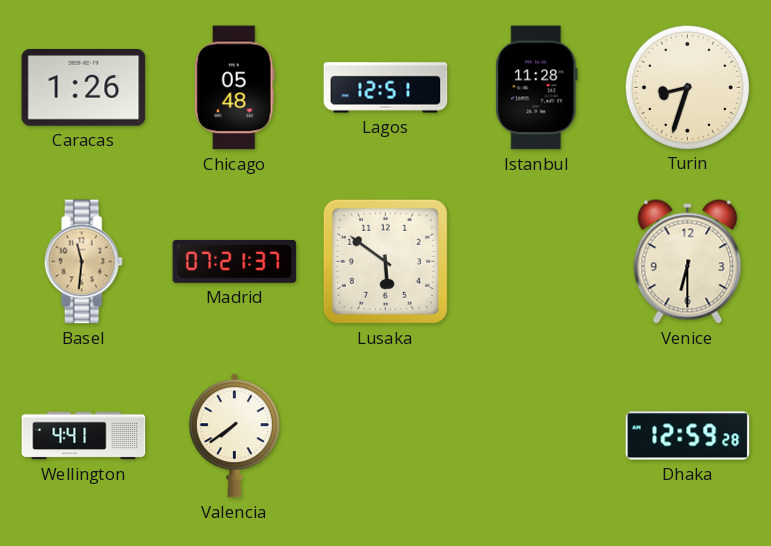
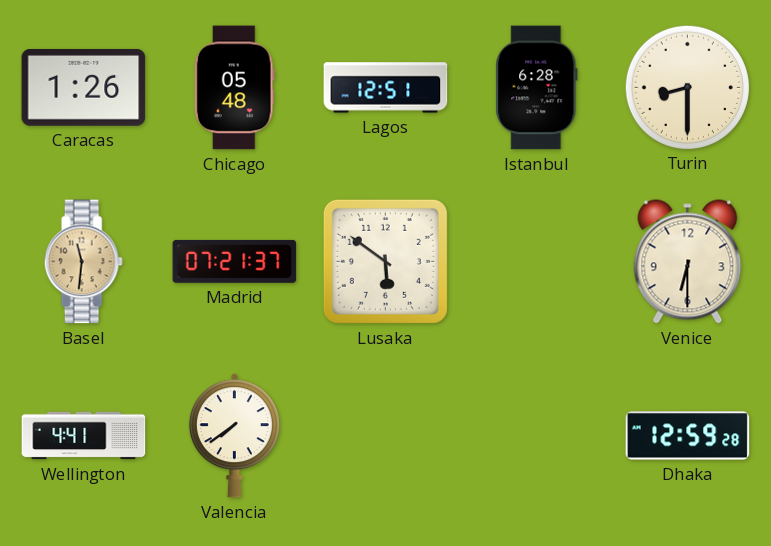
Istanbul: 11:28 -> 6:28
Turin: 8:33 -> 8:30
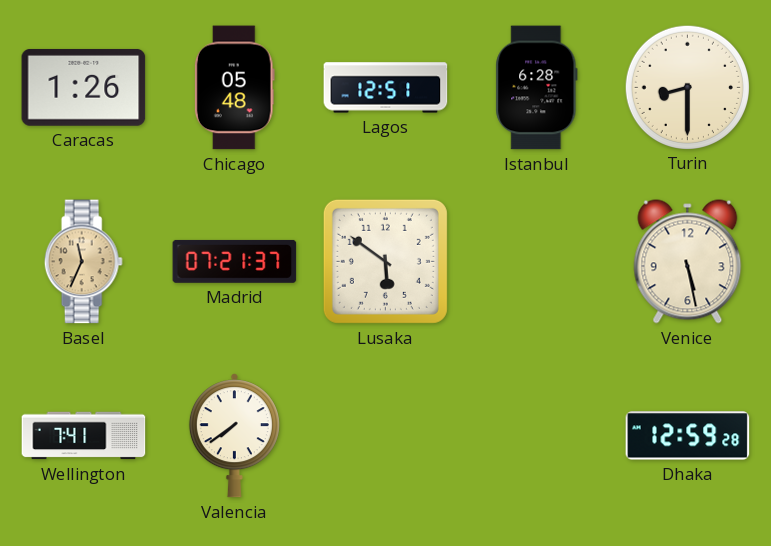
Basel: 11:31 -> 11:34
Venice: 6:30 -> 5:28
Wellington: 4:41 -> 7:41
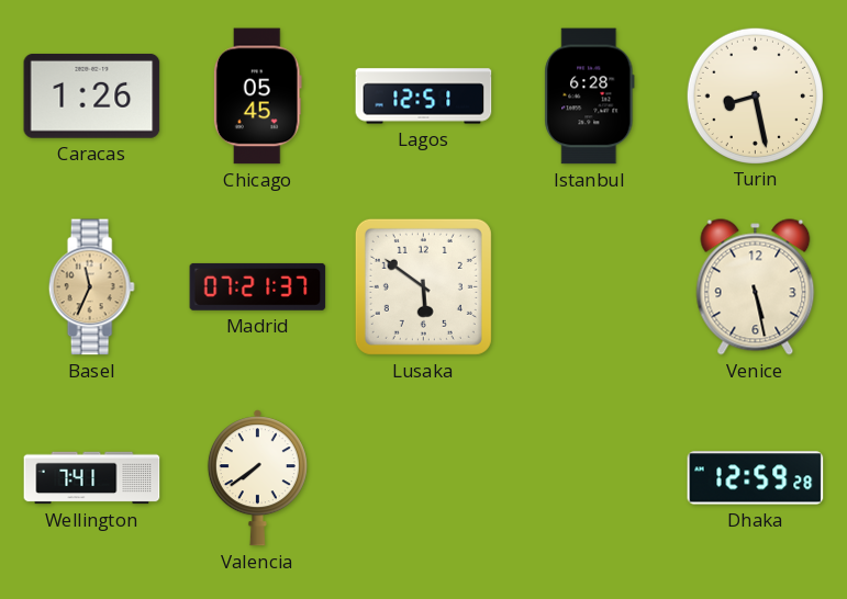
Chicago: 05:48 -> 05:45
Turin: 8:30 -> 8:28
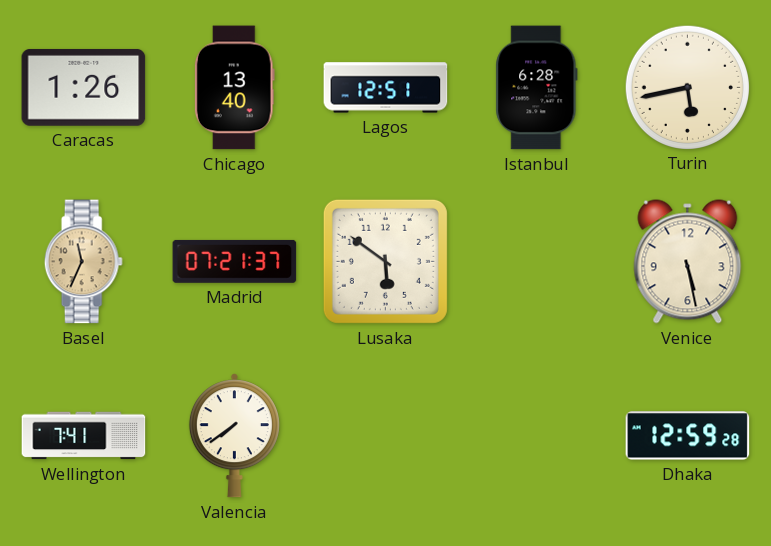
Chicago: 05:45 -> 13:40
Turin: 8:28 -> 5:43
